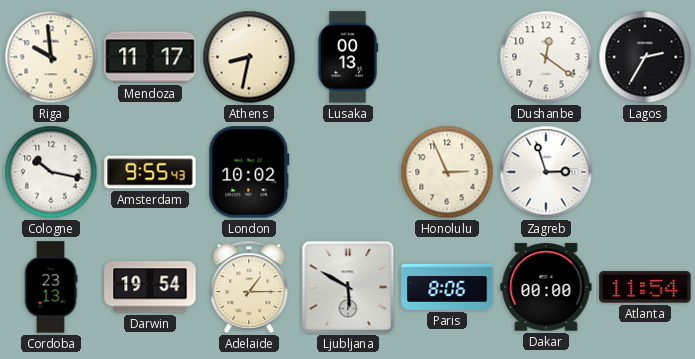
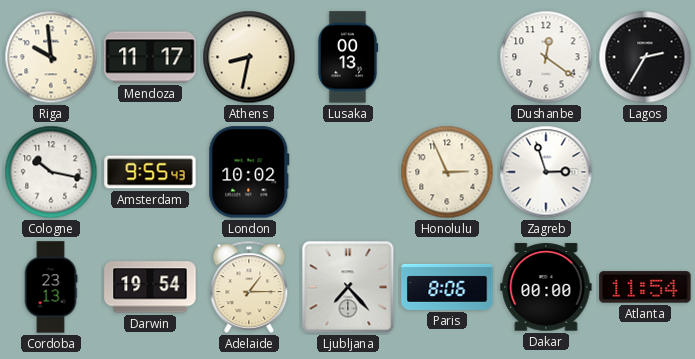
Ljubljana: 5:50 -> 7:23
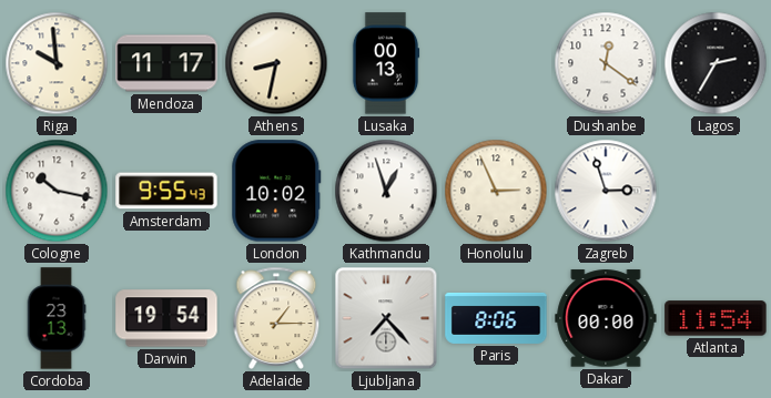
Kathmandu: none -> 12:57
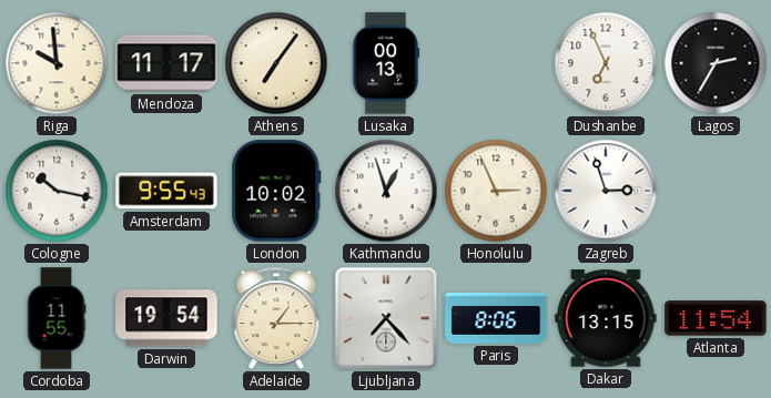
Athens: 8:32 -> 7:06
Dushanbe: 12:21 -> 6:56
Cordoba: 23:13 -> 11:55
Dakar: 00:00 -> 13:15
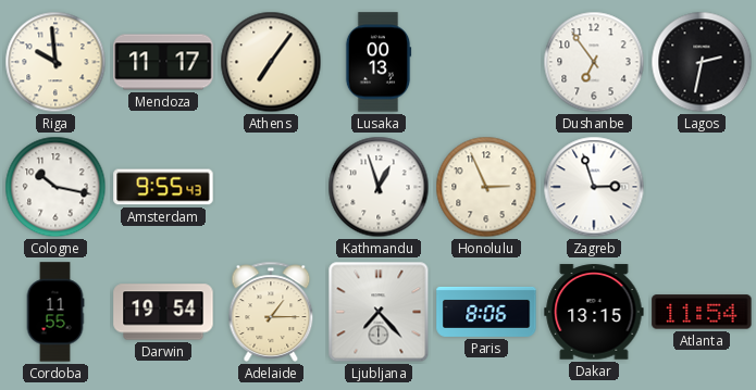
Dushanbe: 6:56 -> 6:54
Lagos: 2:35 -> 2:32
London: 10:02 -> none
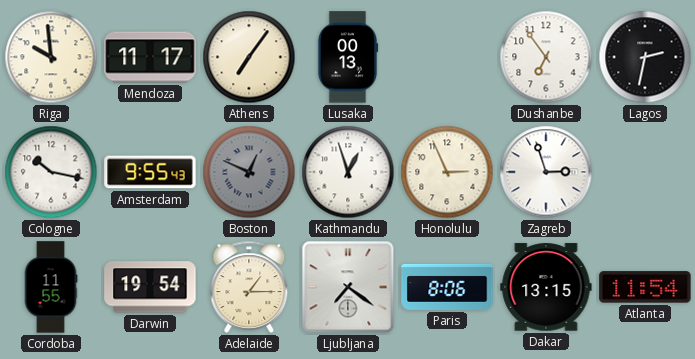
Boston: none -> 12:49
Ljubljana: 7:23 -> 7:21
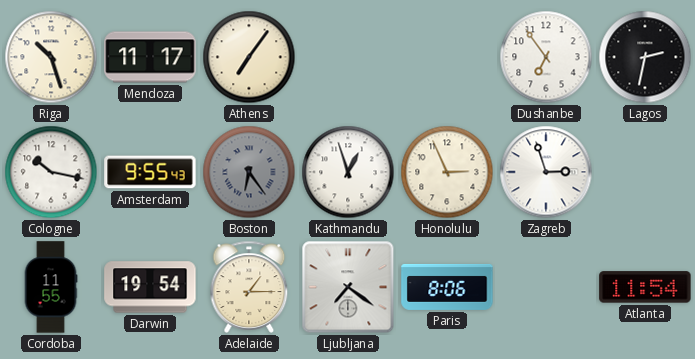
Riga: 9:59 -> 10:27
Lusaka: 00:13 -> none
Boston: 12:49 -> 6:24
Dakar: 13:15 -> none
